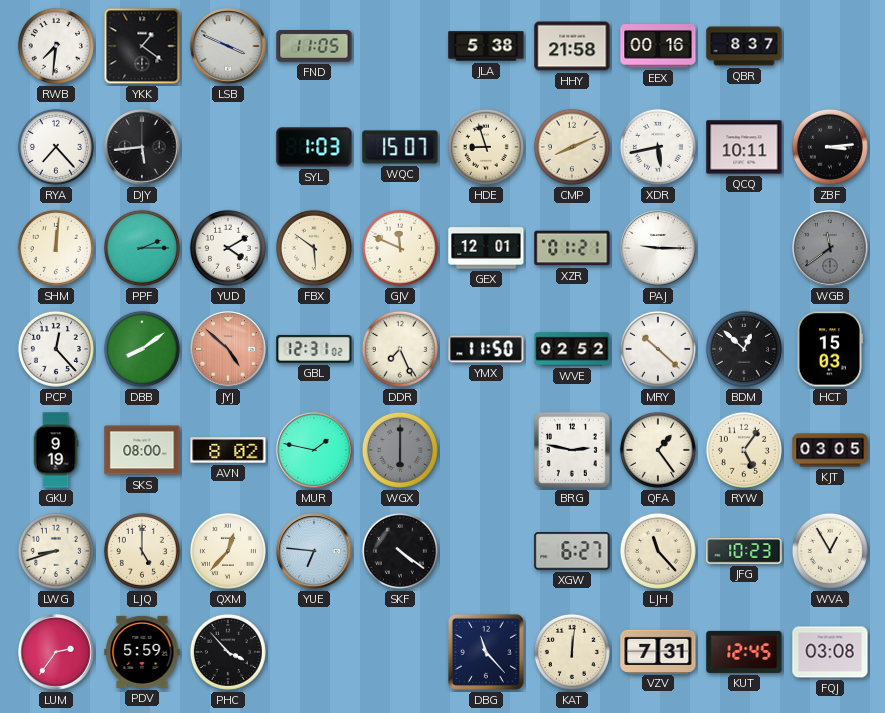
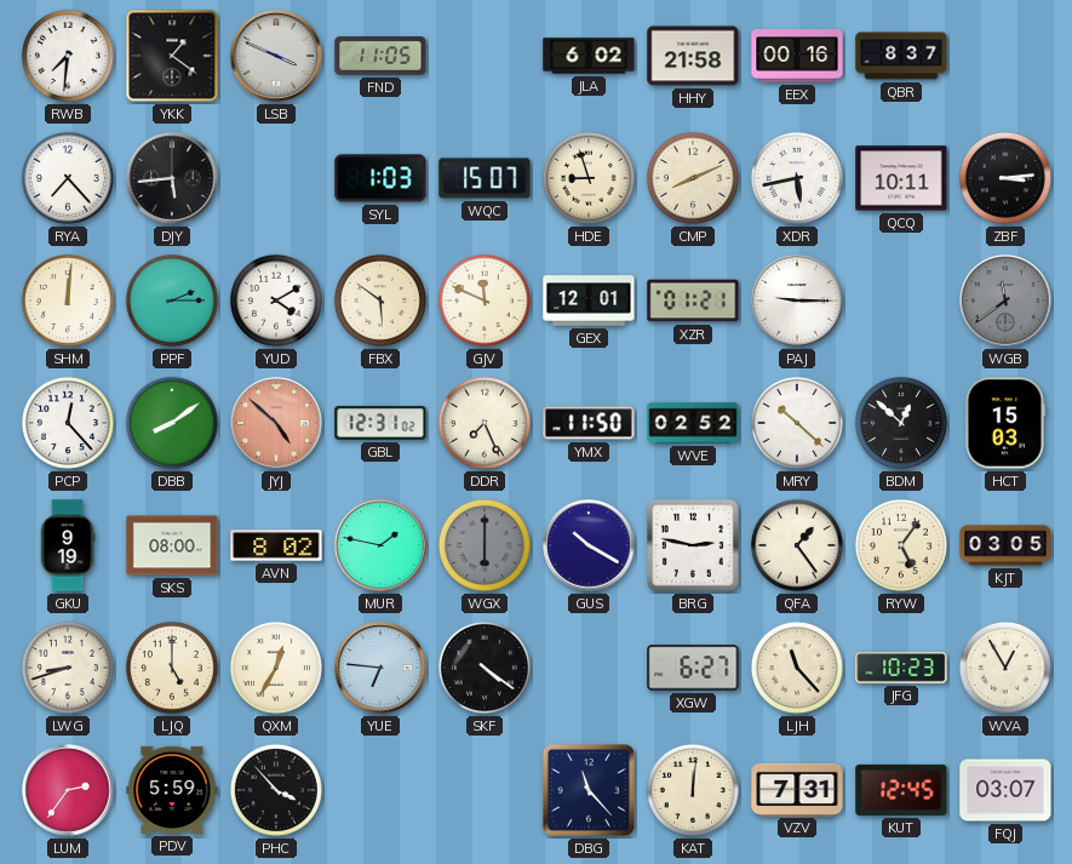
JLA: 5:38 -> 6:02
GUS: none -> 10:20
QXM: 12:37 -> 12:35
FQJ: 03:08 -> 03:07
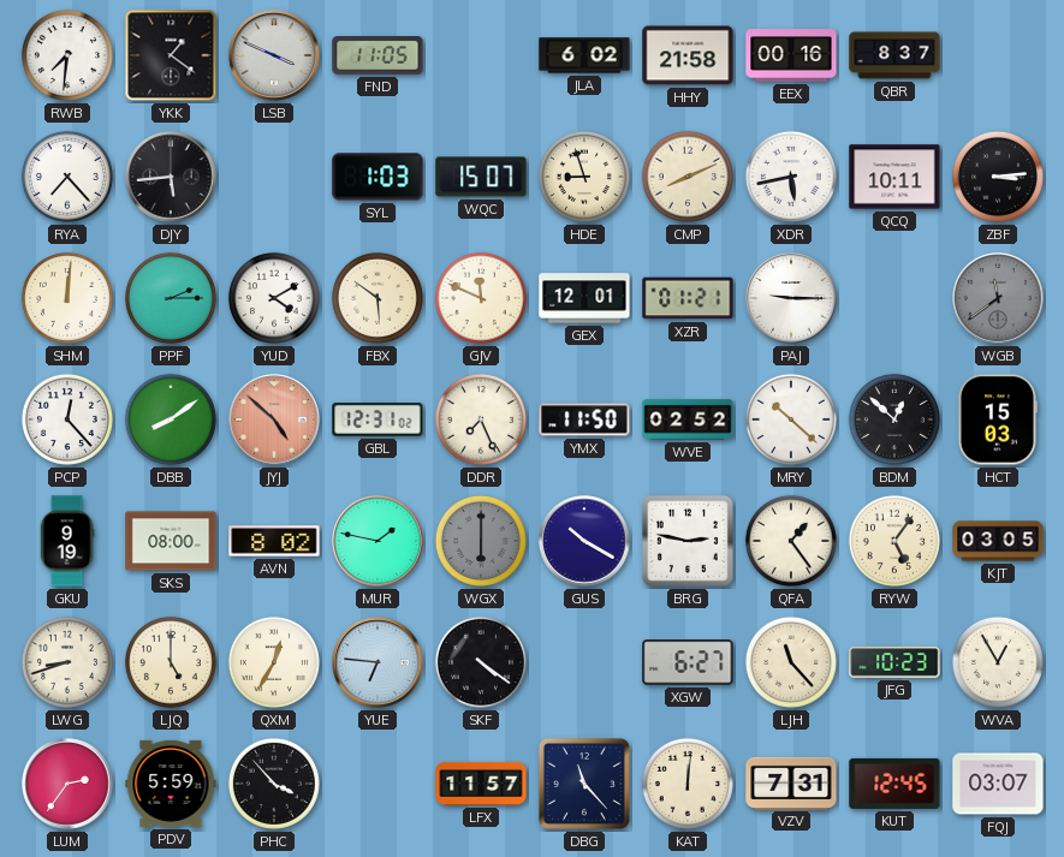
LFX: none -> 11:57
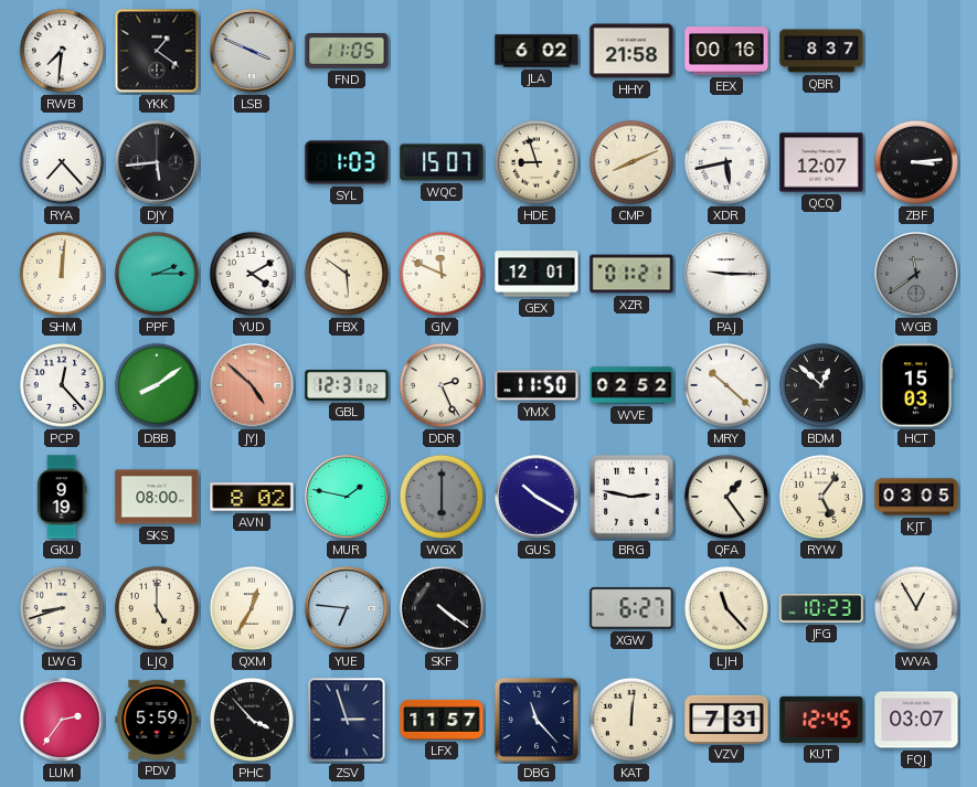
QCQ: 10:11 -> 12:07
DDR: 7:26 -> 2:26
ZSV: none -> 2:57
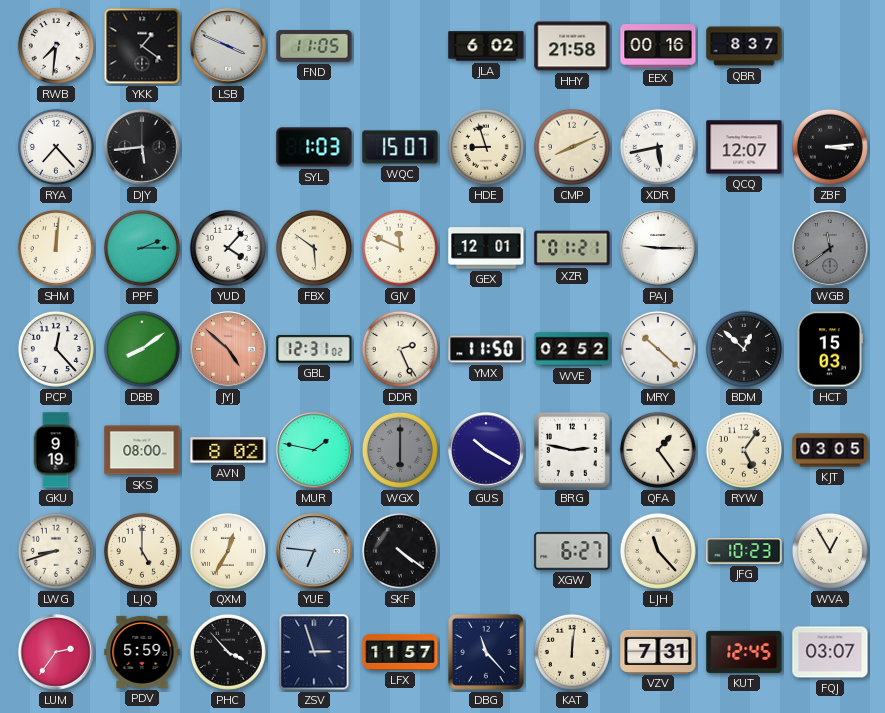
YUD: 4:10 -> 4:07
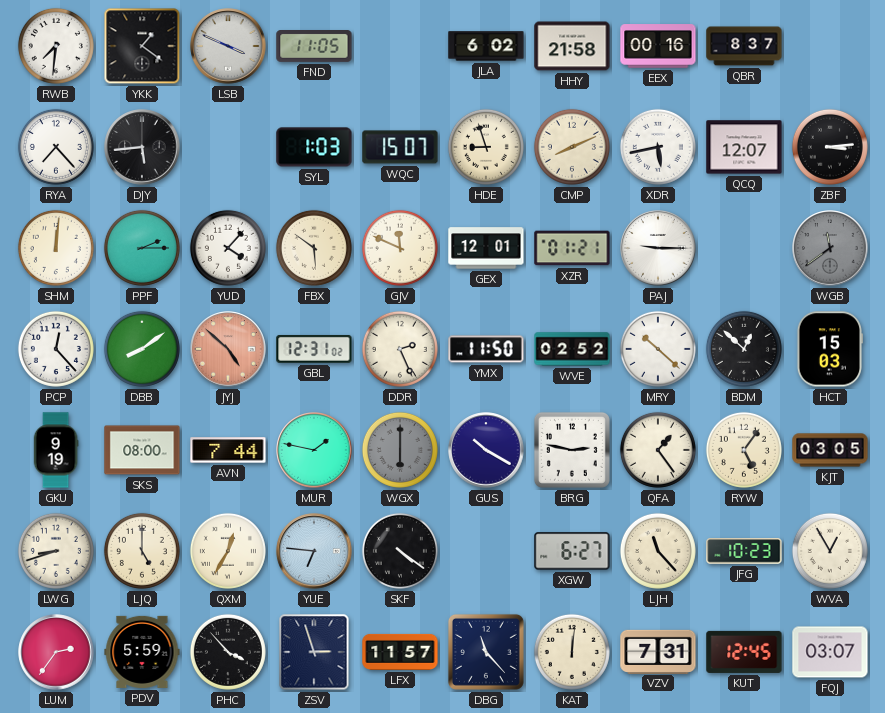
AVN: 8:02 -> 7:44
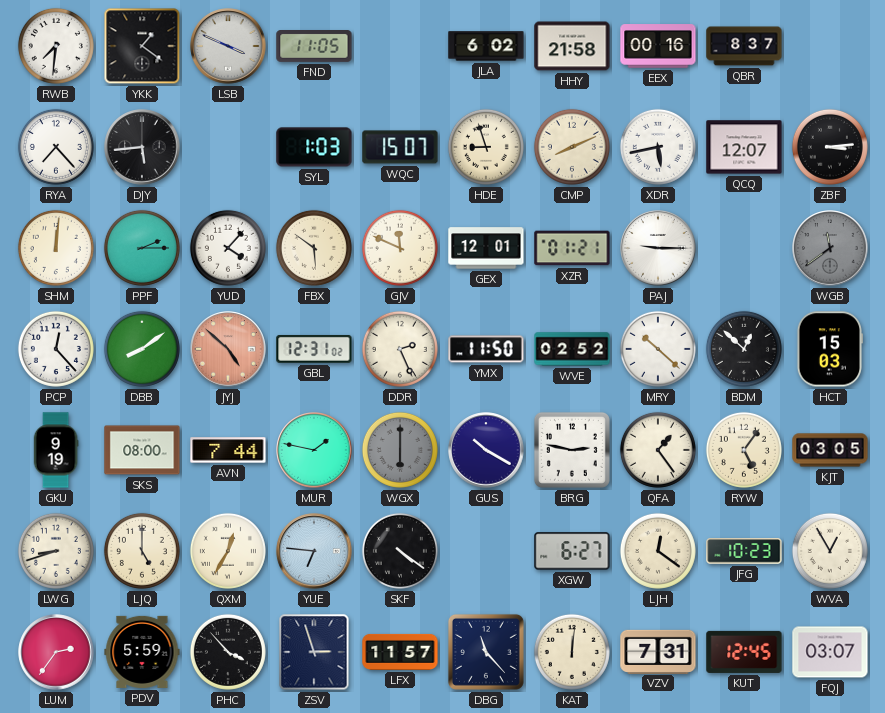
LJH: 11:23 -> 12:21
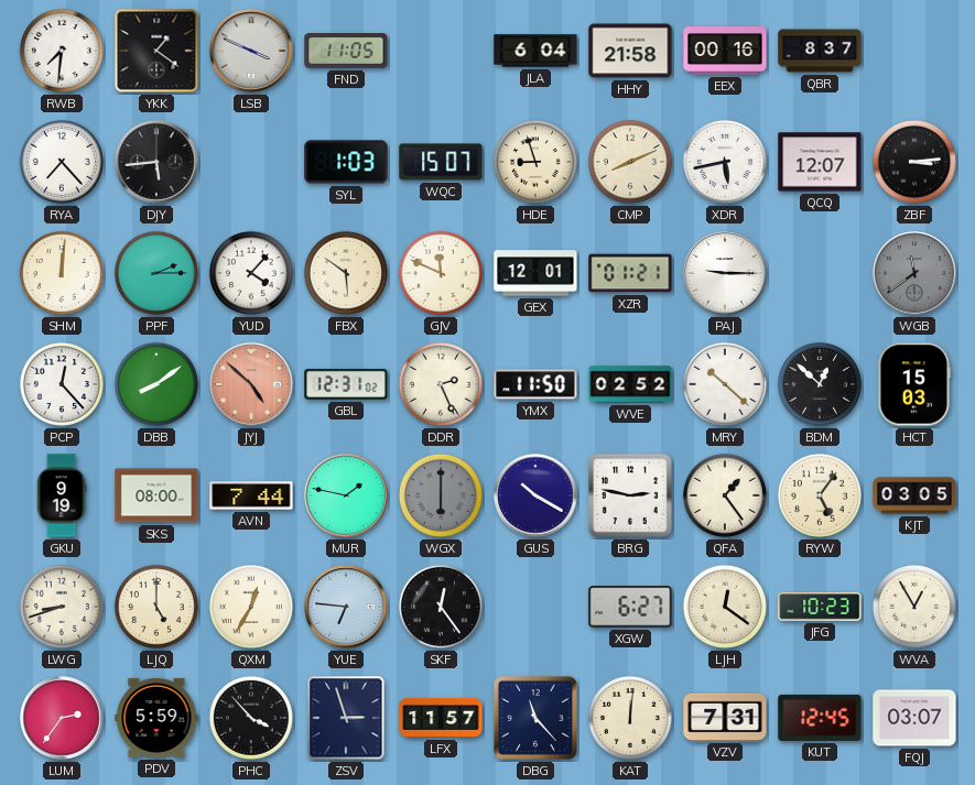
JLA: 6:02 -> 6:04
SKF: 4:21 -> 12:24
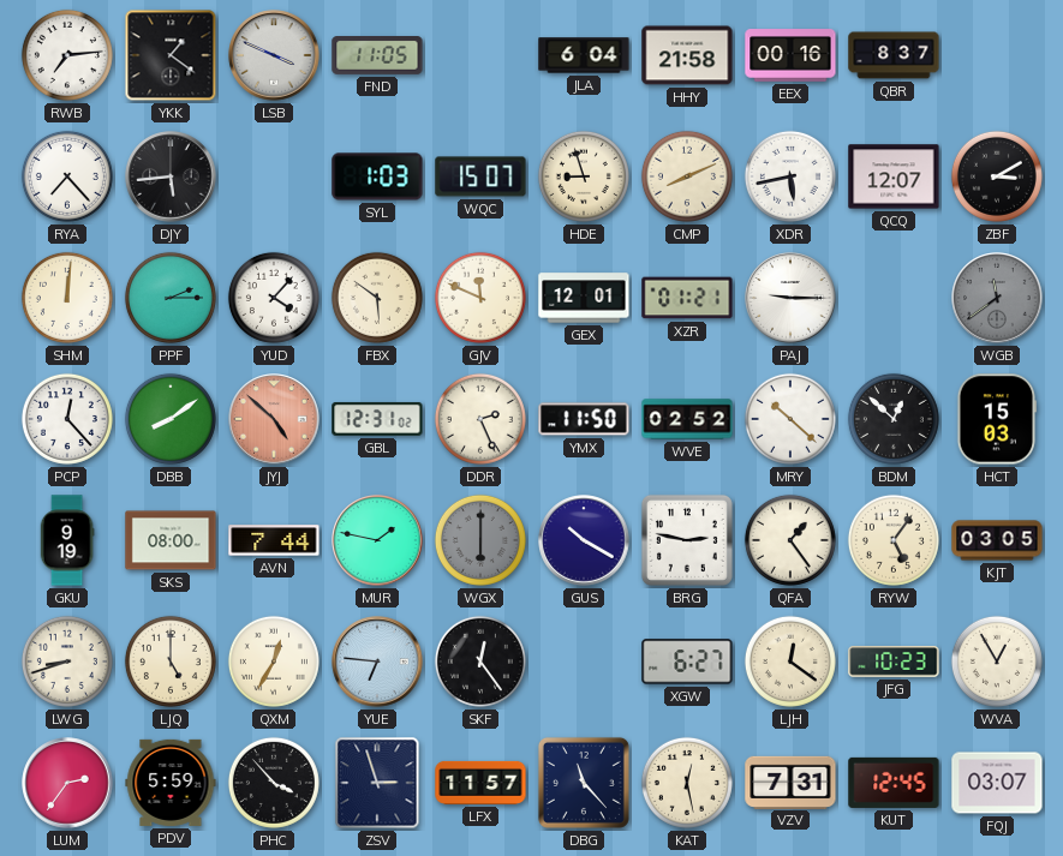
RWB: 7:31 -> 7:14
ZBF: 3:14 -> 3:10
KAT: 12:01 -> 12:28
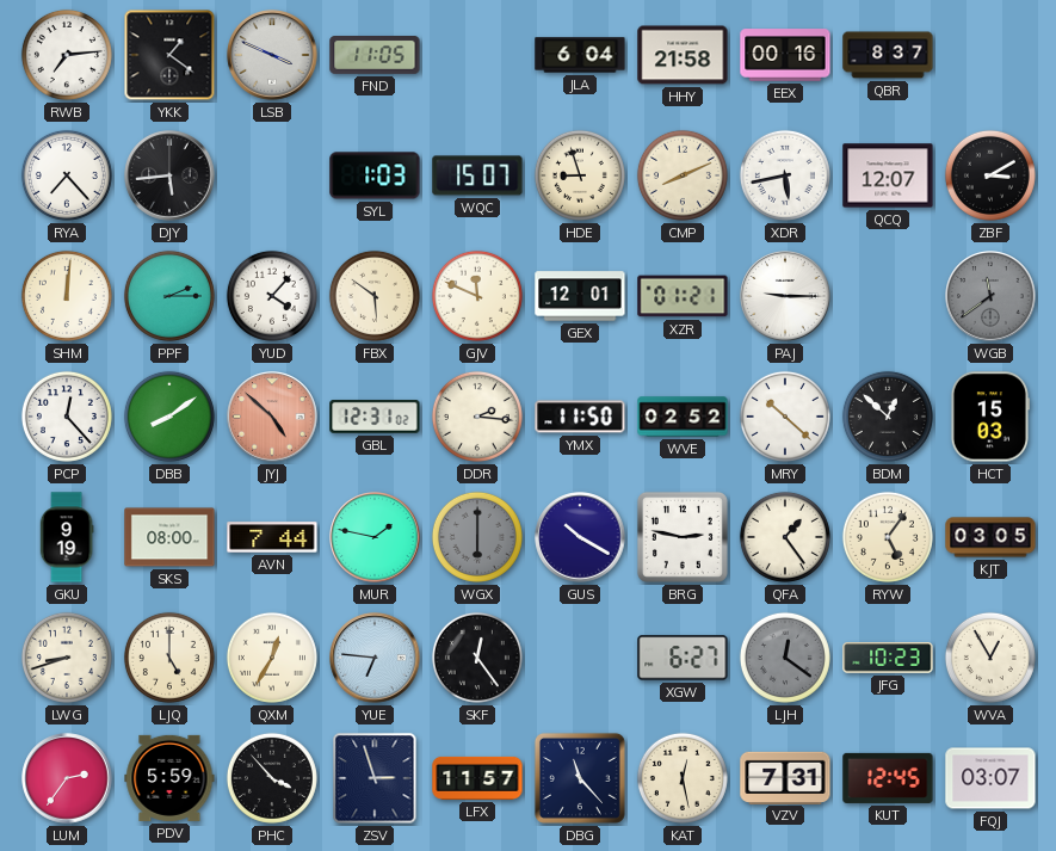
DDR: 2:26 -> 2:16
LJH dial: cream -> grey
